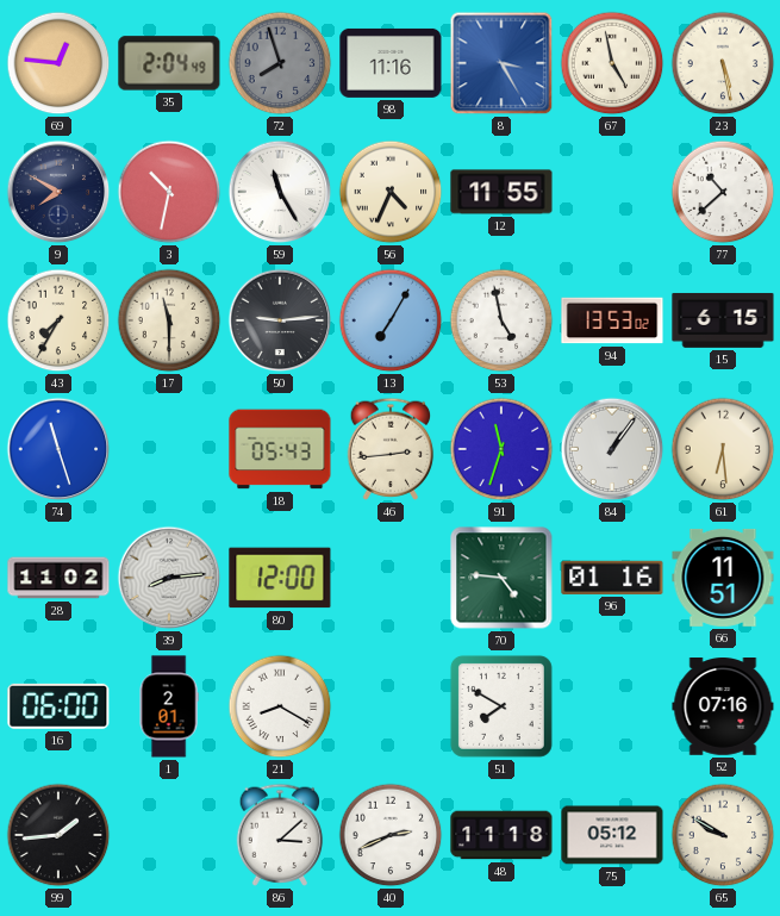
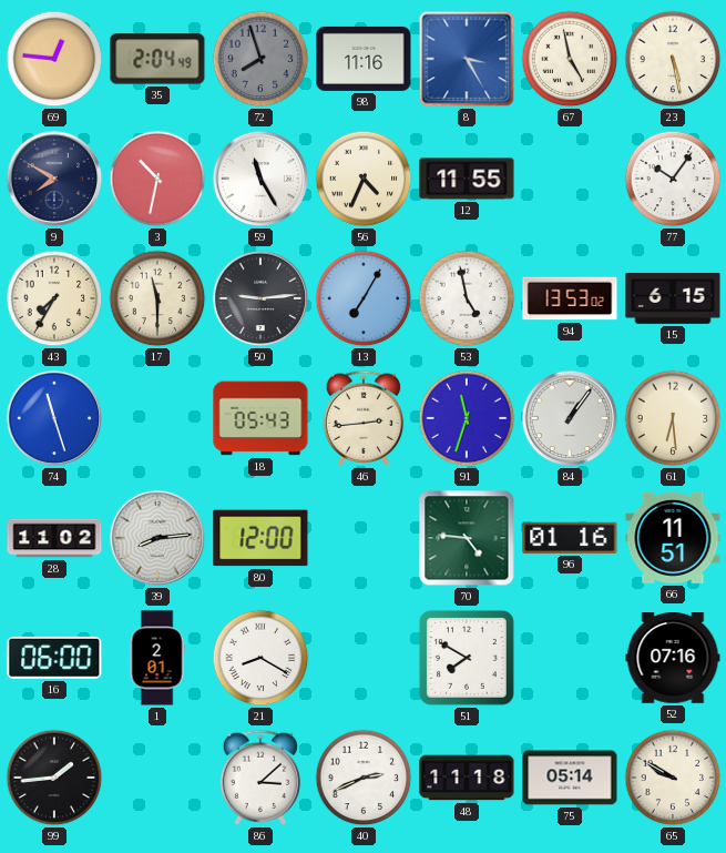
77: 10:38 -> 10:06
75: 05:12 -> 05:14
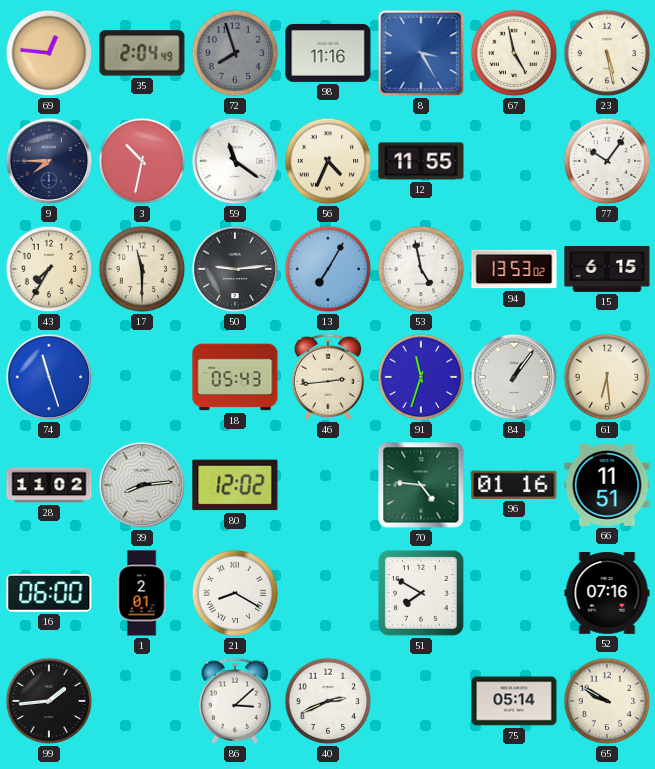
9: 7:50 -> 7:45
59: 11:25 -> 11:21
80: 12:00 -> 12:02
48: 11:18 -> none
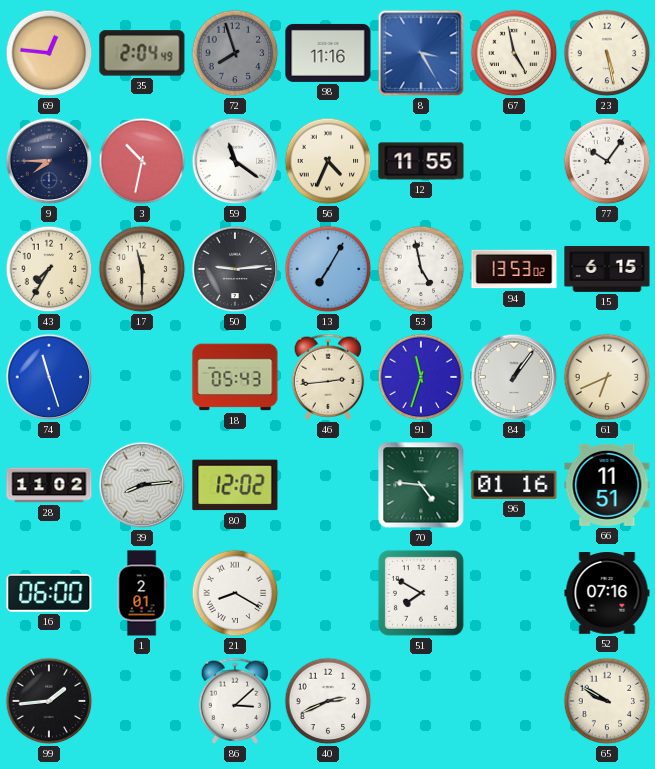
61: 6:29 -> 6:41
75: 05:14 -> none
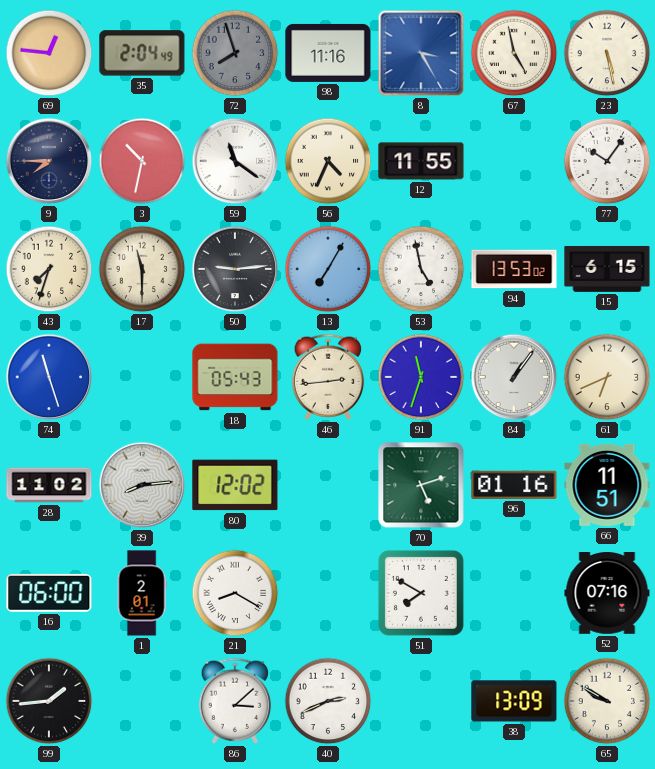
43: 7:35 -> 7:33
70: 4:46 -> 5:12
38: none -> 13:09
